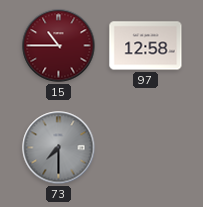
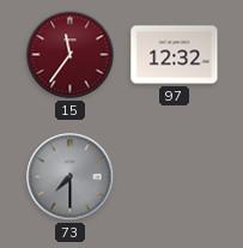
15: 10:45 -> 11:36
97: 12:58 -> 12:32
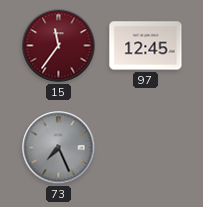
97: 12:32 -> 12:45
73: 7:30 -> 7:26
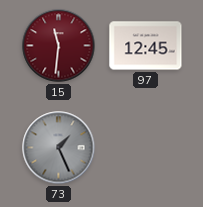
15: 11:36 -> 11:31
73: 7:26 -> 1:26
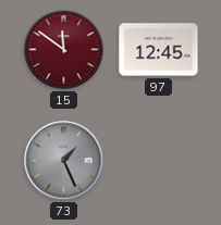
15: 11:31 -> 11:51
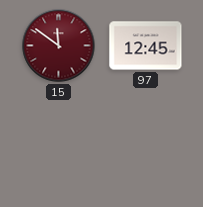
73: 1:26 -> none
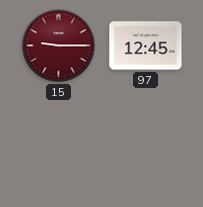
15: 11:51 -> 9:15
